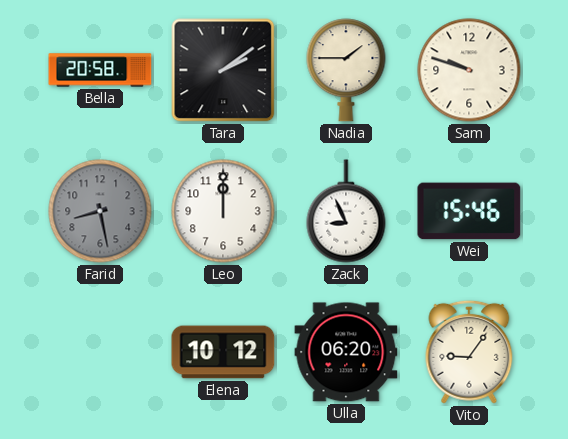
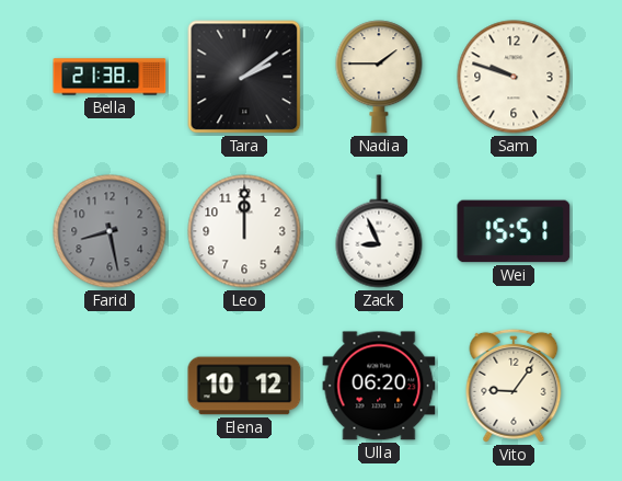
Bella: 20:58 -> 21:38
Wei: 15:46 -> 15:51
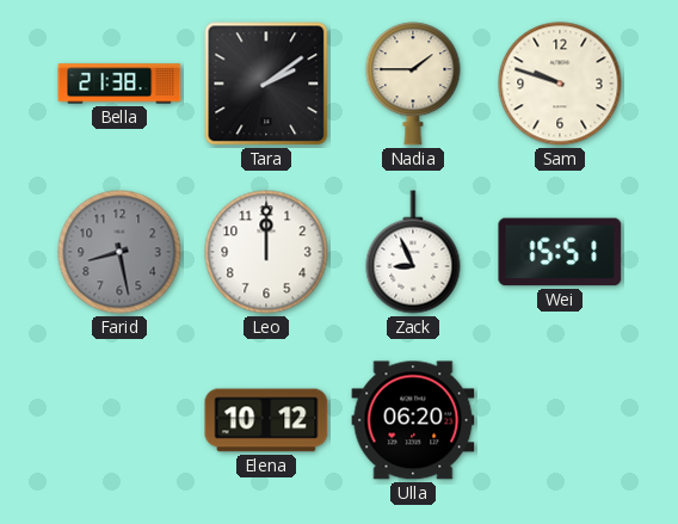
Vito: 9:06 -> none
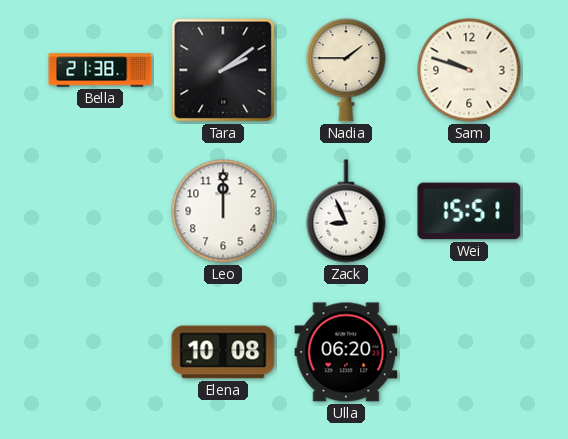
Farid: 8:28 -> none
Elena: 10:12 -> 10:08
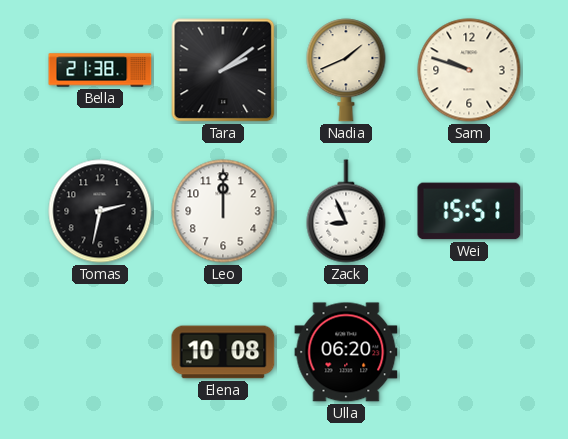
Nadia: 1:45 -> 1:41
Tomas: none -> 2:32
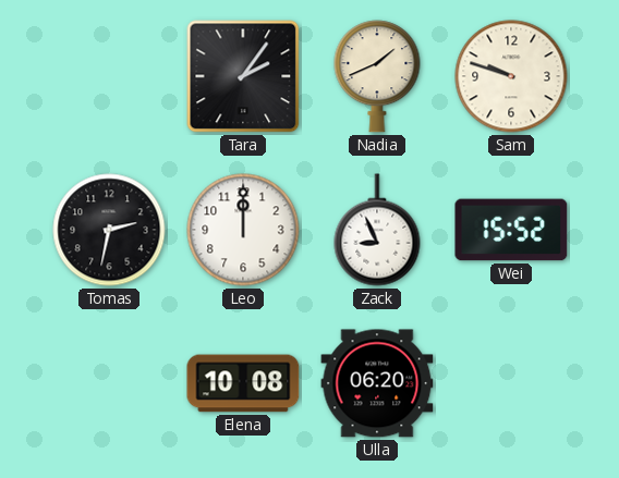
Bella: 21:38 -> none
Tara: 2:09 -> 2:06
Wei: 15:51 -> 15:52
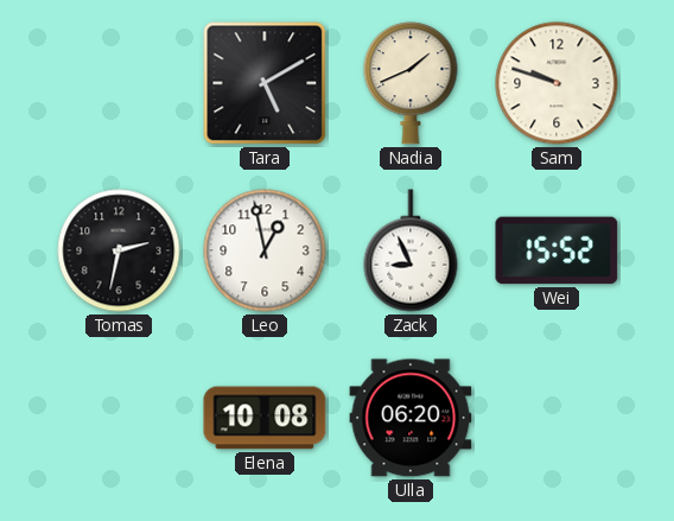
Tara: 2:06 -> 5:10
Leo: 12:00 -> 12:58
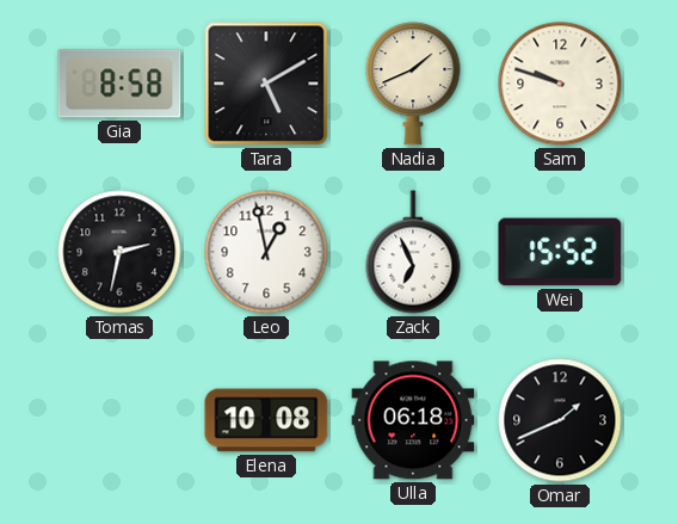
Gia: none -> 8:58
Zack: 8:56 -> 6:56
Ulla: 06:20 -> 06:18
Omar: none -> 1:41
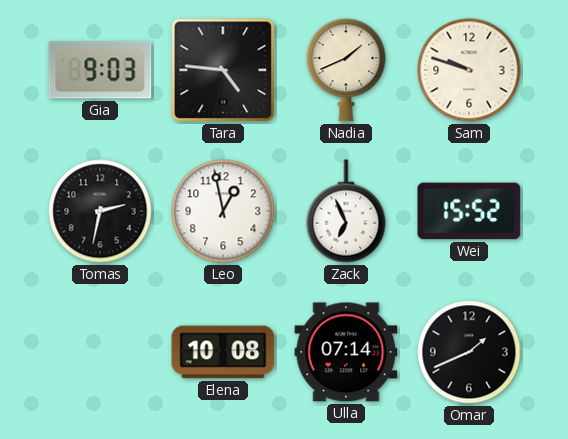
Gia: 8:58 -> 9:03
Tara: 5:10 -> 4:46
Ulla: 06:18 -> 07:14
